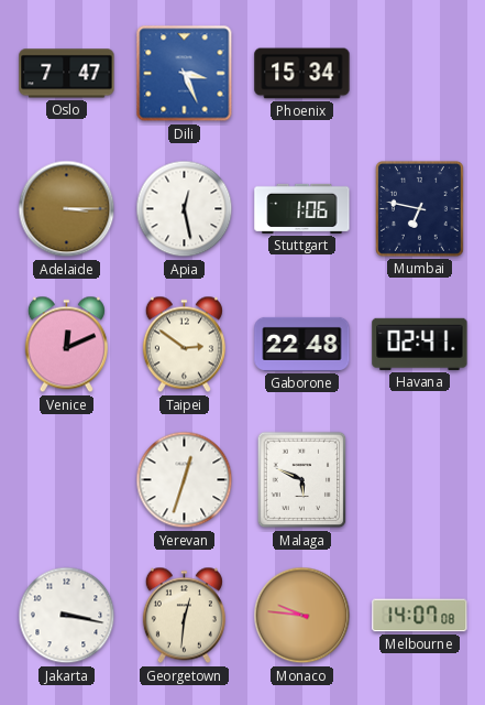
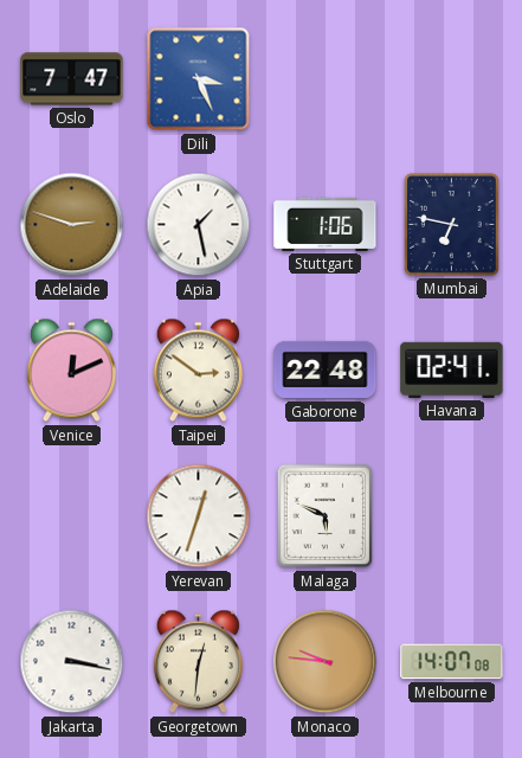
Phoenix: 15:34 -> none
Adelaide: 3:15 -> 2:48
Apia: 12:28 -> 1:28
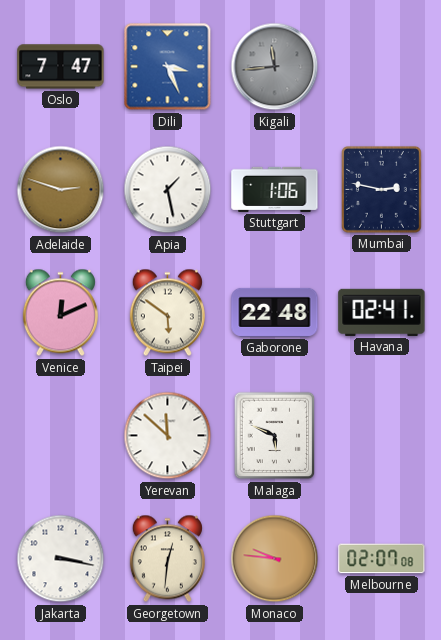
Kigali: none -> 11:44
Mumbai: 6:47 -> 2:47
Taipei: 2:51 -> 5:51
Yerevan: 12:33 -> 11:52
Melbourne: 14:07 -> 02:07
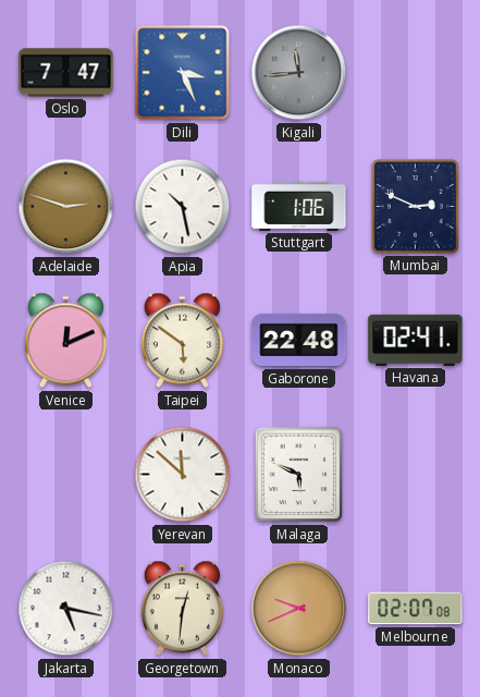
Apia: 1:28 -> 10:28
Mumbai: 2:47 -> 2:49
Jakarta: 3:17 -> 5:17
Monaco: 9:46 -> 9:41
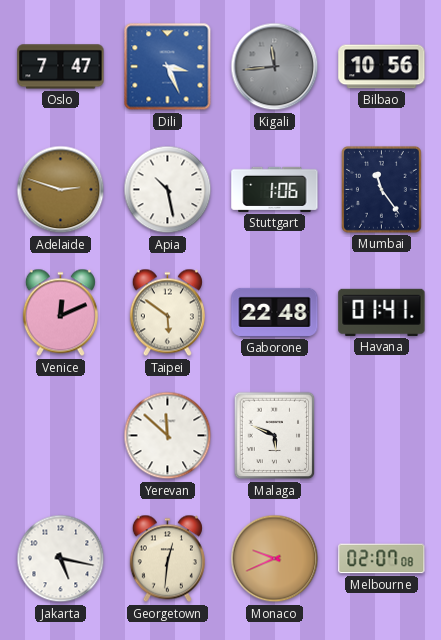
Bilbao: none -> 10:56
Mumbai: 2:49 -> 11:24
Havana: 02:41 -> 01:41
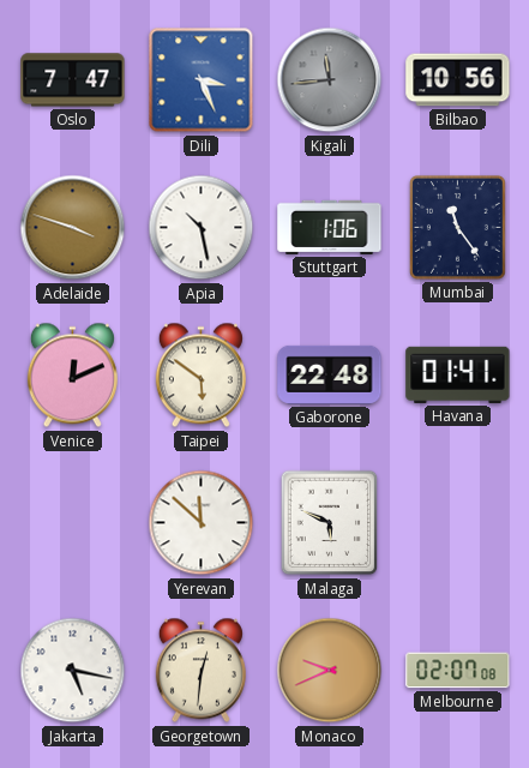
Adelaide: 2:48 -> 3:48
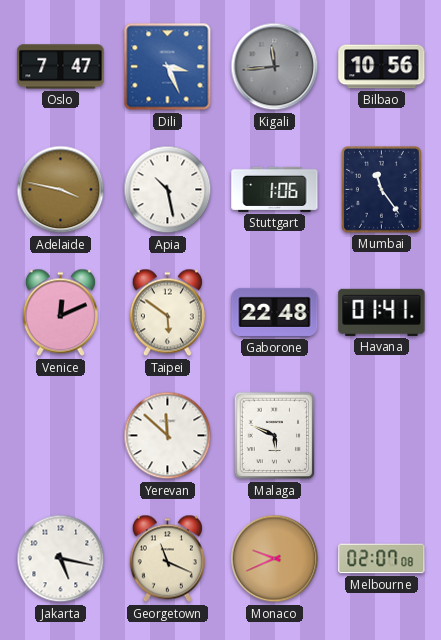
Adelaide: 3:48 -> 3:47
Georgetown: 12:31 -> 11:19
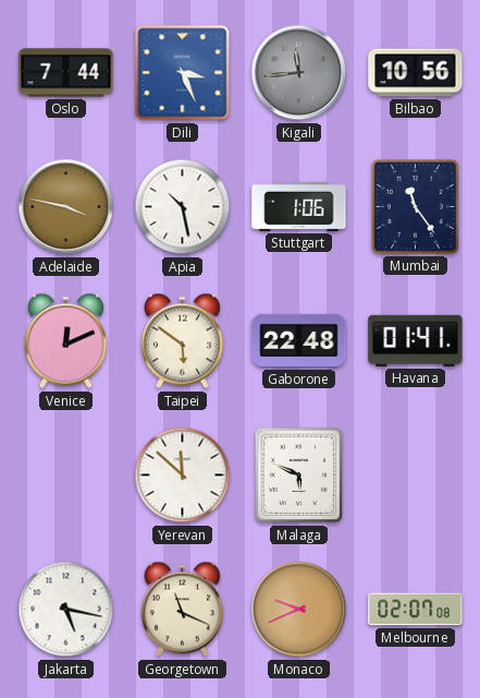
Oslo: 7:47 -> 7:44
